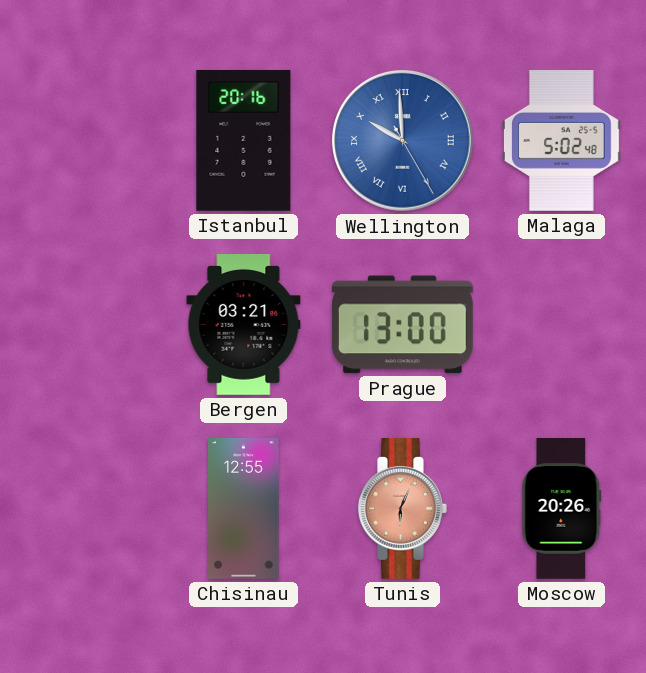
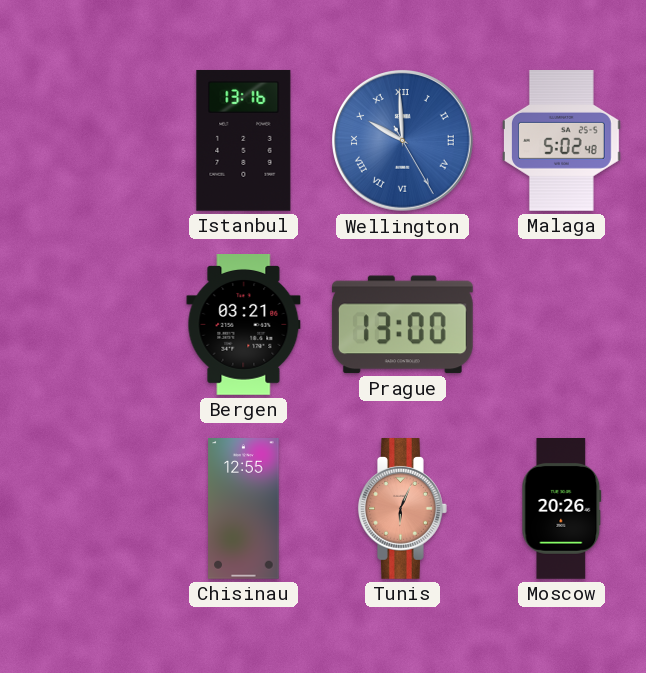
Istanbul: 20:16 -> 13:16
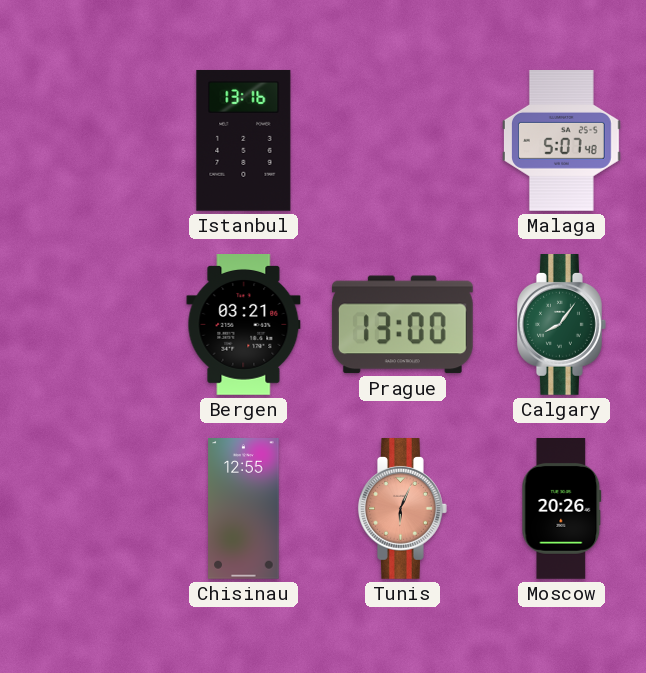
Wellington: 9:59 -> none
Malaga: 5:02 -> 5:07
Calgary: none -> 8:06
